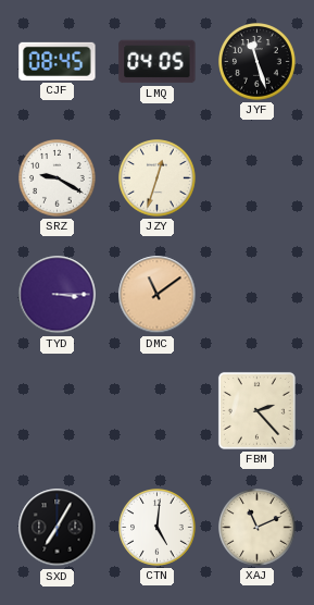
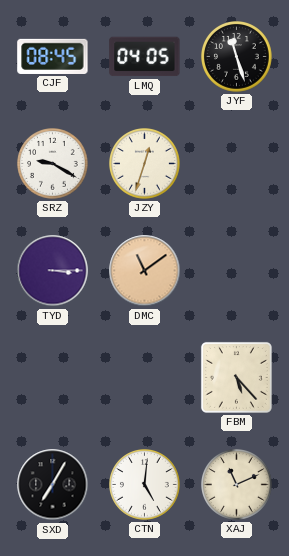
FBM: 2:23 -> 5:23
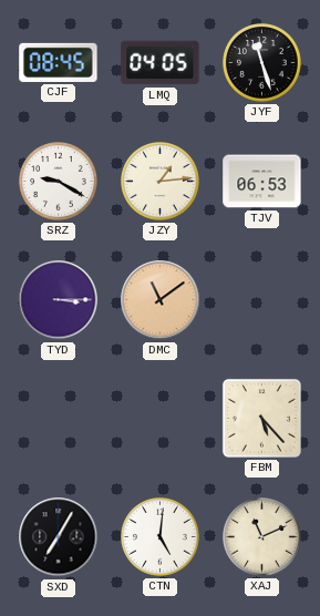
JZY: 12:33 -> 1:14
TJV: none -> 06:53
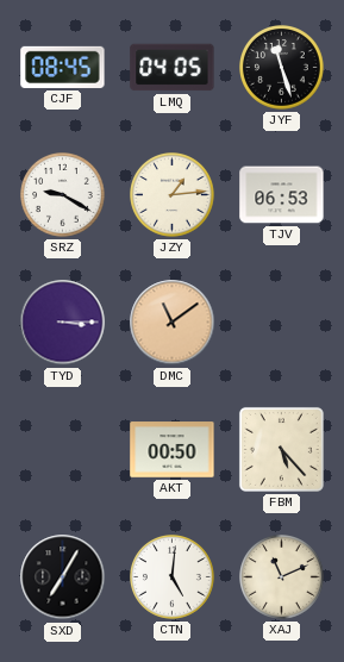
AKT: none -> 00:50
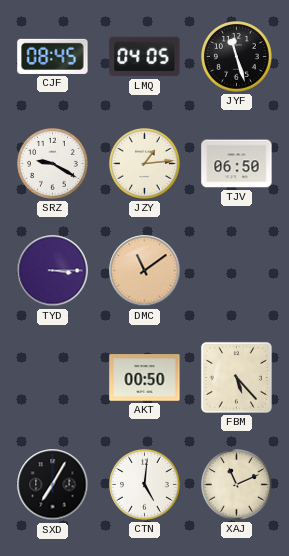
TJV: 06:53 -> 06:50
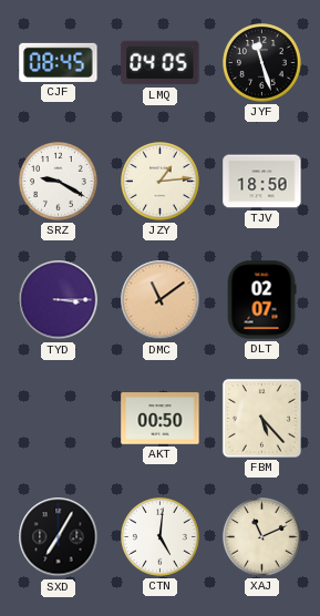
TJV: 06:50 -> 18:50
DLT: none -> 02:07
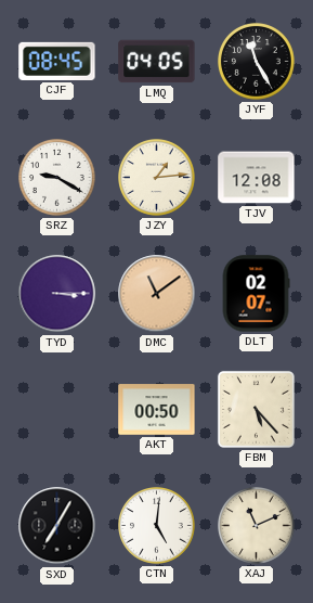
JYF: 11:27 -> 11:25
TJV: 18:50 -> 12:08
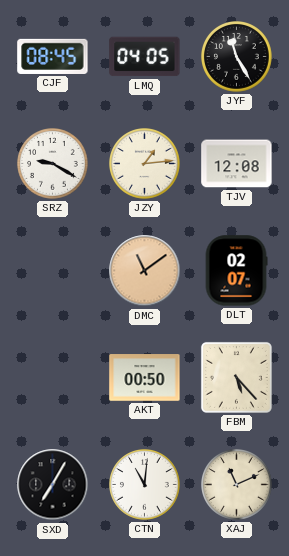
TYD: 3:15 -> none
CTN: 5:01 -> 11:01
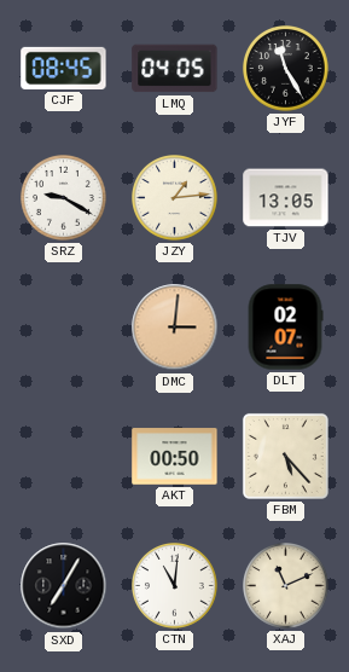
TJV: 12:08 -> 13:05
DMC: 11:09 -> 3:01
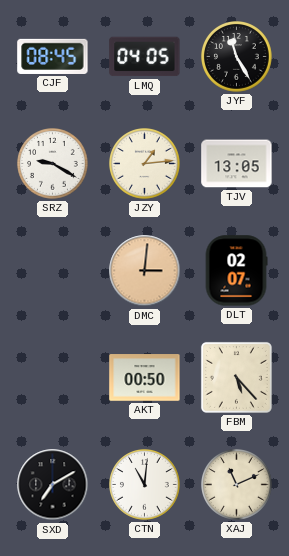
SXD: 7:05 -> 7:10
